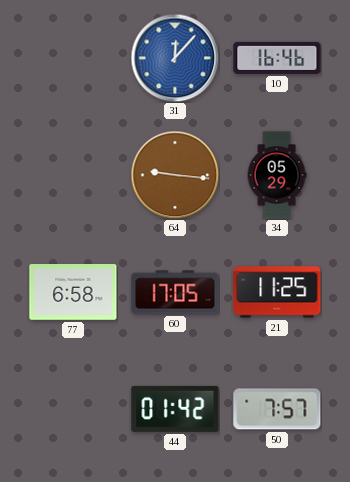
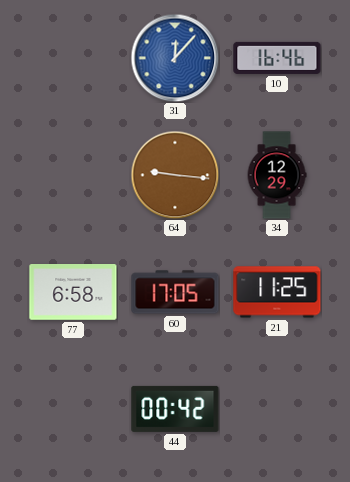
34: 05:29 -> 12:29
44: 01:42 -> 00:42
50: 7:57 -> none
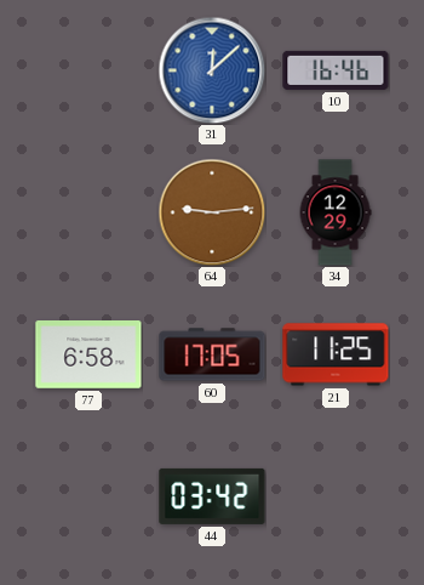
31: 12:07 -> 12:08
64: 9:16 -> 9:14
44: 00:42 -> 03:42
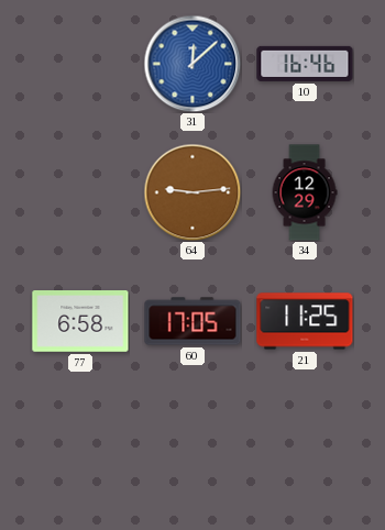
44: 03:42 -> none
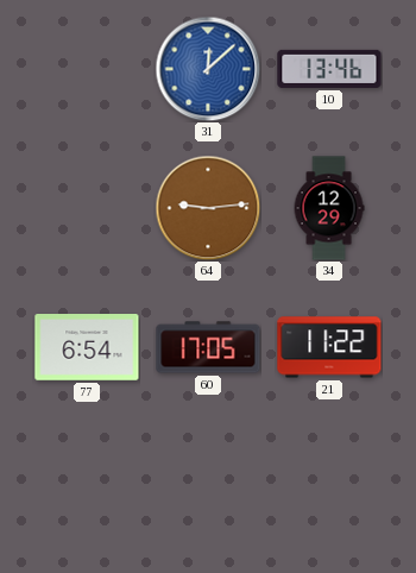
10: 16:46 -> 13:46
77: 6:58 -> 6:54
21: 11:25 -> 11:22
